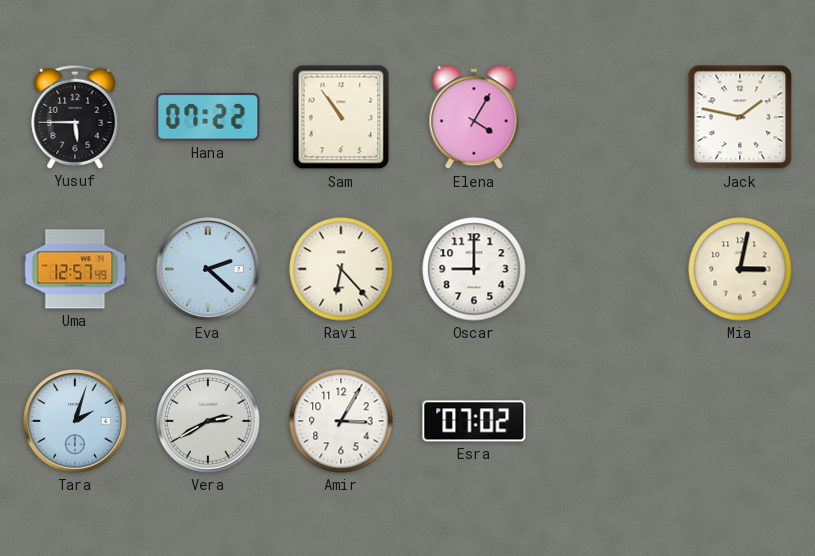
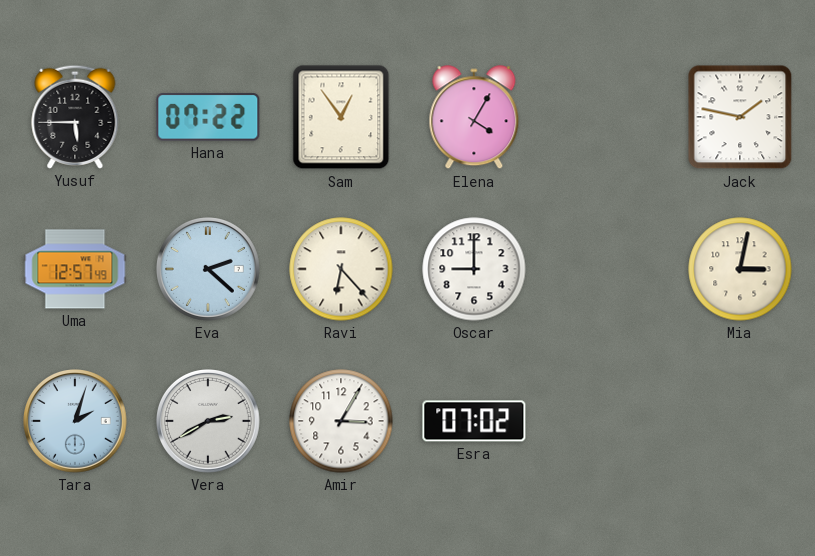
Sam: 10:54 -> 12:54
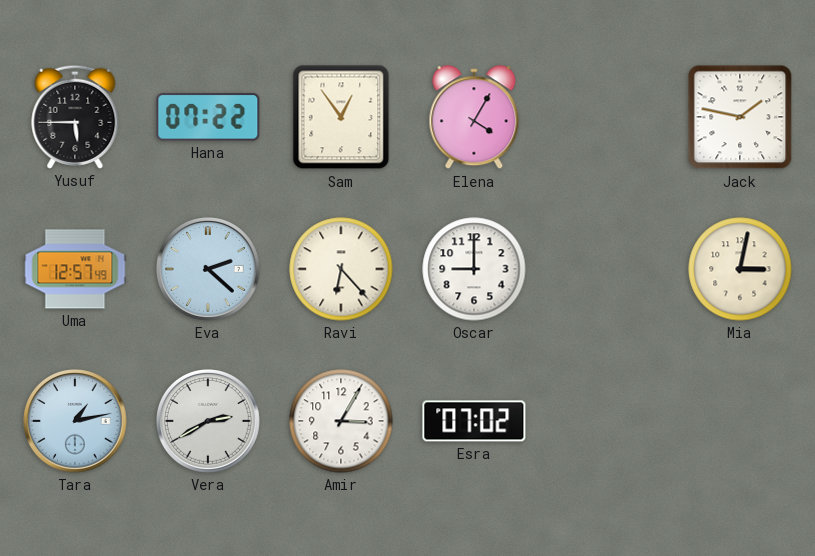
Tara: 2:03 -> 1:13
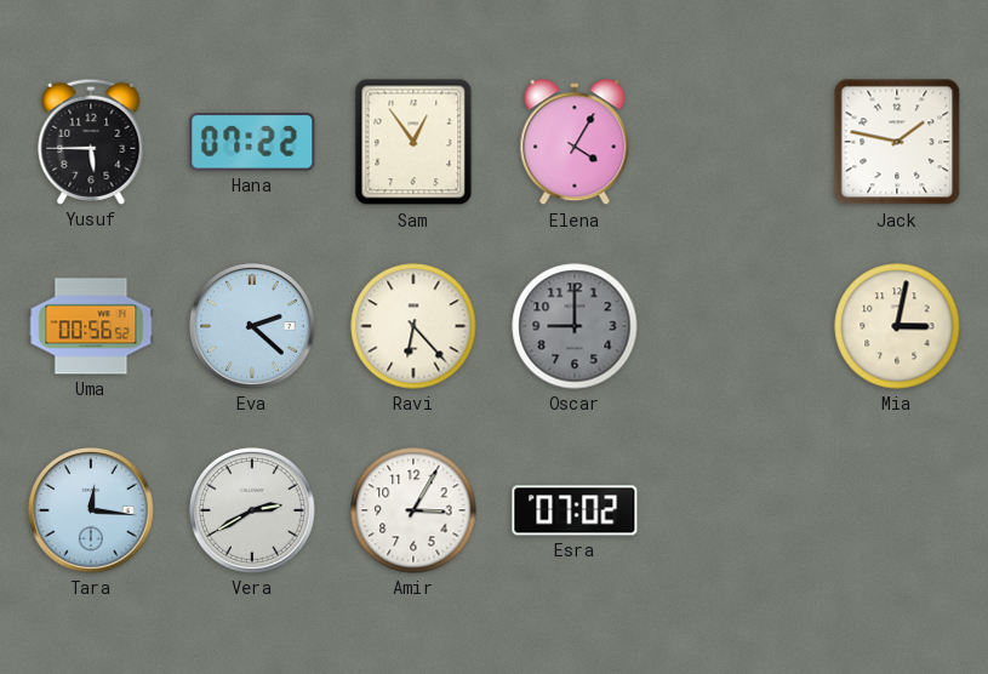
Uma: 12:57 -> 00:56
Oscar dial: white -> grey
Tara: 1:13 -> 12:16
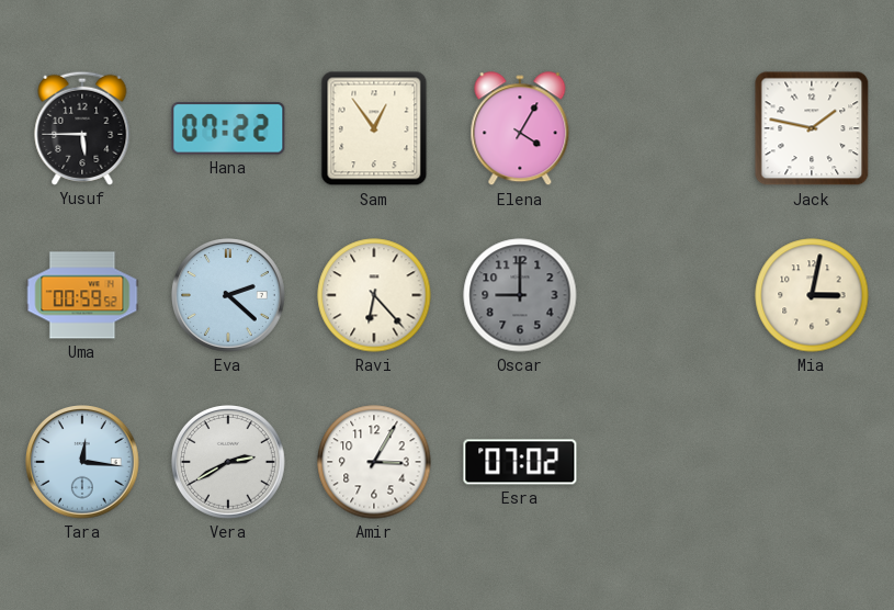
Uma: 00:56 -> 00:59
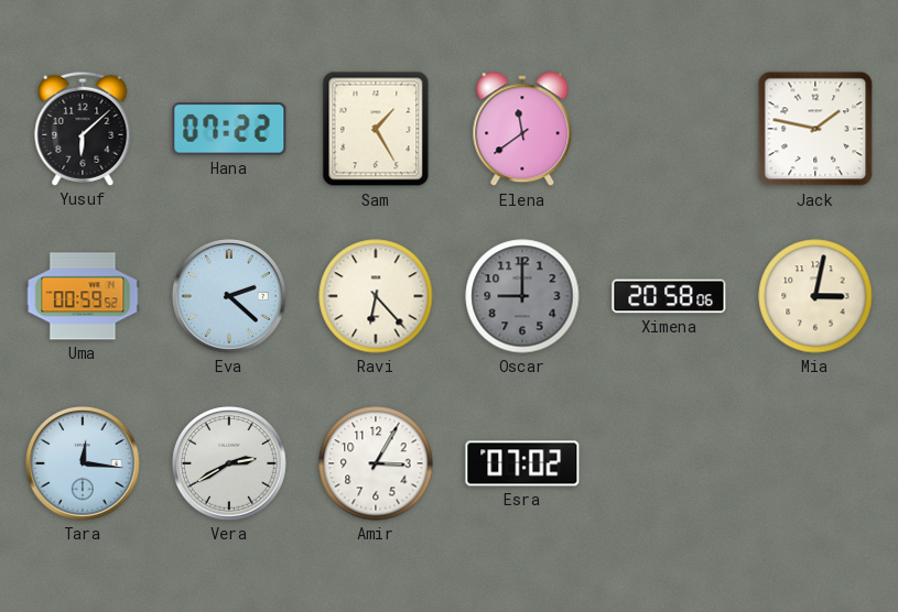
Yusuf: 5:45 -> 6:08
Sam: 12:54 -> 1:25
Elena: 4:05 -> 11:39
Ximena: none -> 20:58
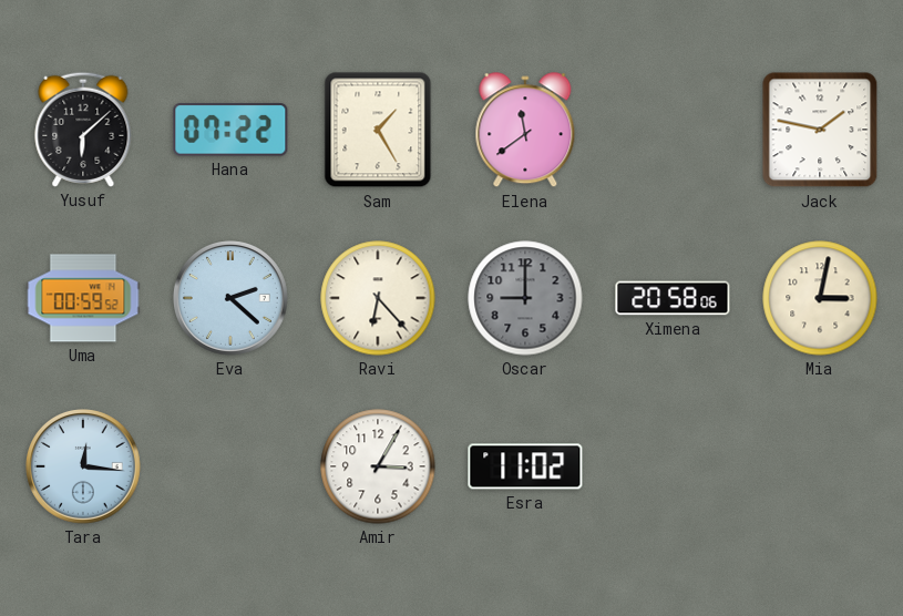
Vera: 2:40 -> none
Esra: 07:02 -> 11:02
